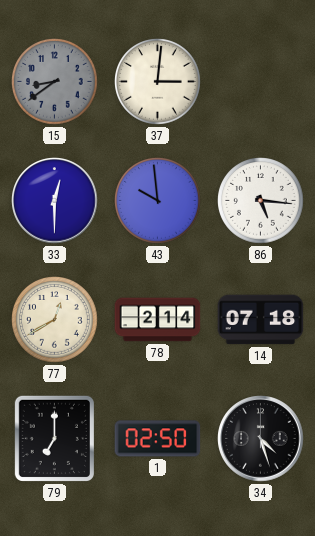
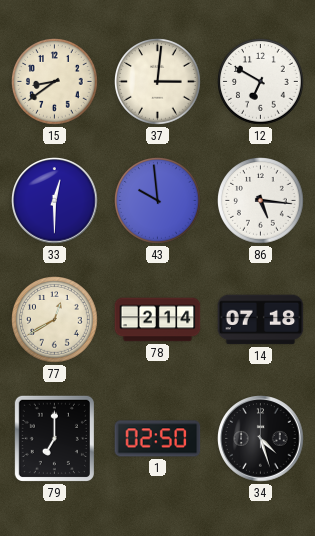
15 dial: grey -> cream
12: none -> 6:50
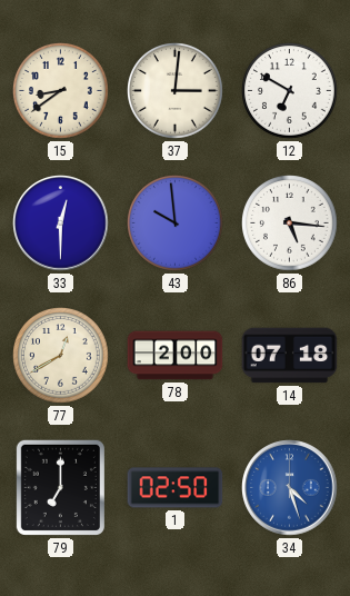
78: 2:14 -> 2:00
34 dial: black -> blue
